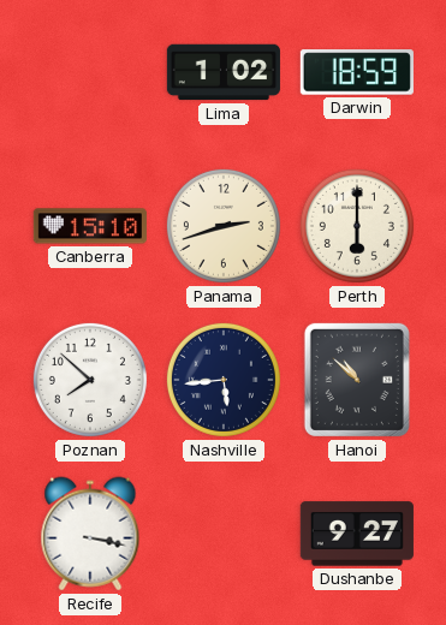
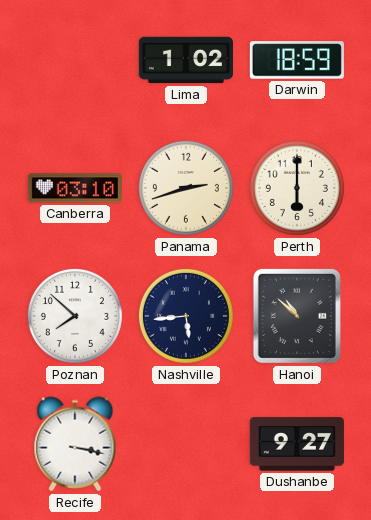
Canberra: 15:10 -> 03:10
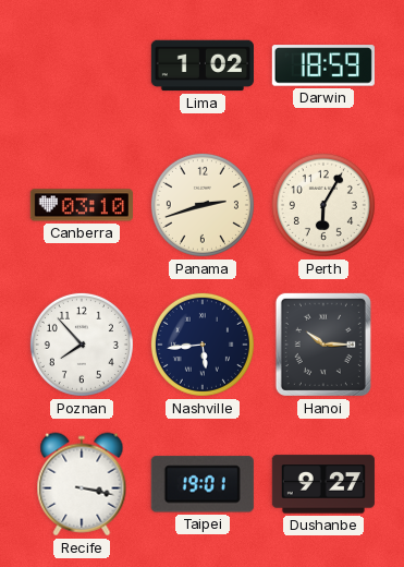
Perth: 6:00 -> 6:05
Poznan: 7:52 -> 7:53
Hanoi: 10:52 -> 10:15
Taipei: none -> 19:01
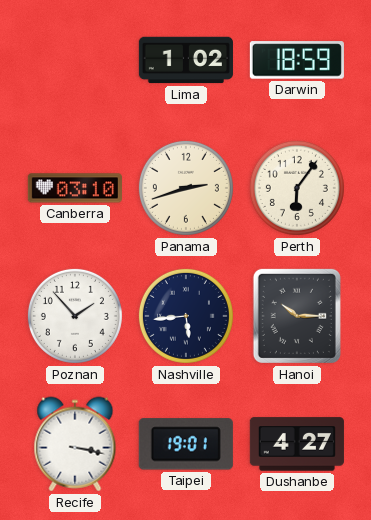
Perth: 6:05 -> 6:06
Poznan: 7:53 -> 1:53
Dushanbe: 9:27 -> 4:27
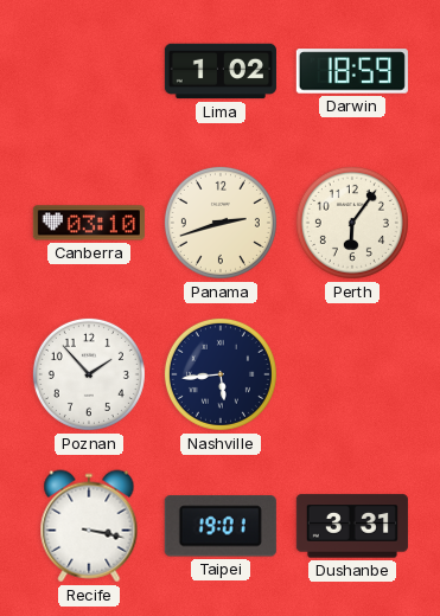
Hanoi: 10:15 -> none
Dushanbe: 4:27 -> 3:31
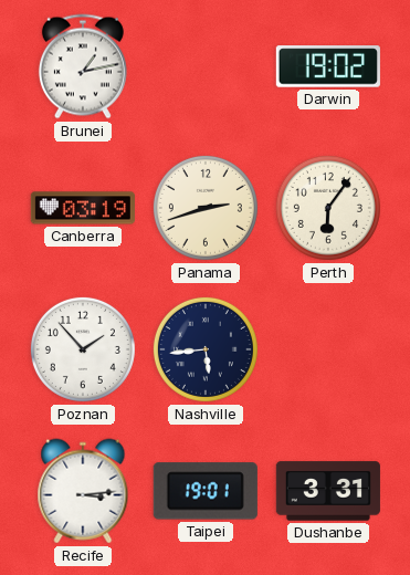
Brunei: none -> 1:13
Lima: 1:02 -> none
Darwin: 18:59 -> 19:02
Canberra: 03:10 -> 03:19
Recife: 3:17 -> 3:14
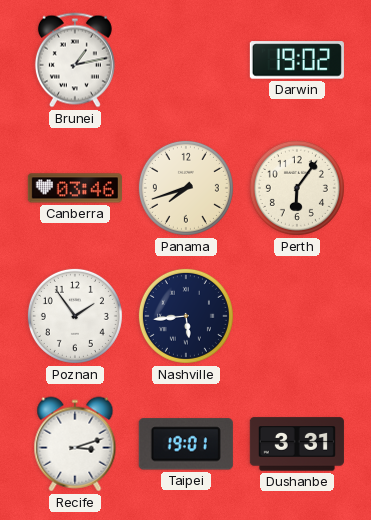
Canberra: 03:19 -> 03:46
Panama: 2:42 -> 7:42
Poznan: 1:53 -> 1:54
Recife: 3:14 -> 3:12
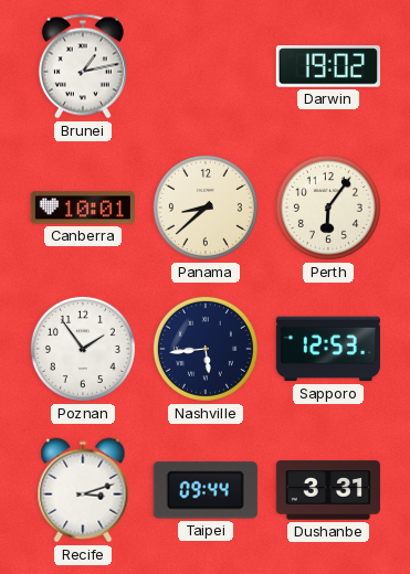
Canberra: 03:46 -> 10:01
Panama: 7:42 -> 8:38
Sapporo: none -> 12:53
Taipei: 19:01 -> 09:44
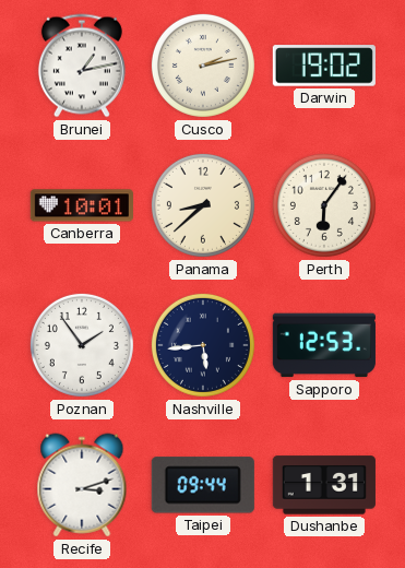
Cusco: none -> 2:13
Dushanbe: 3:31 -> 1:31
